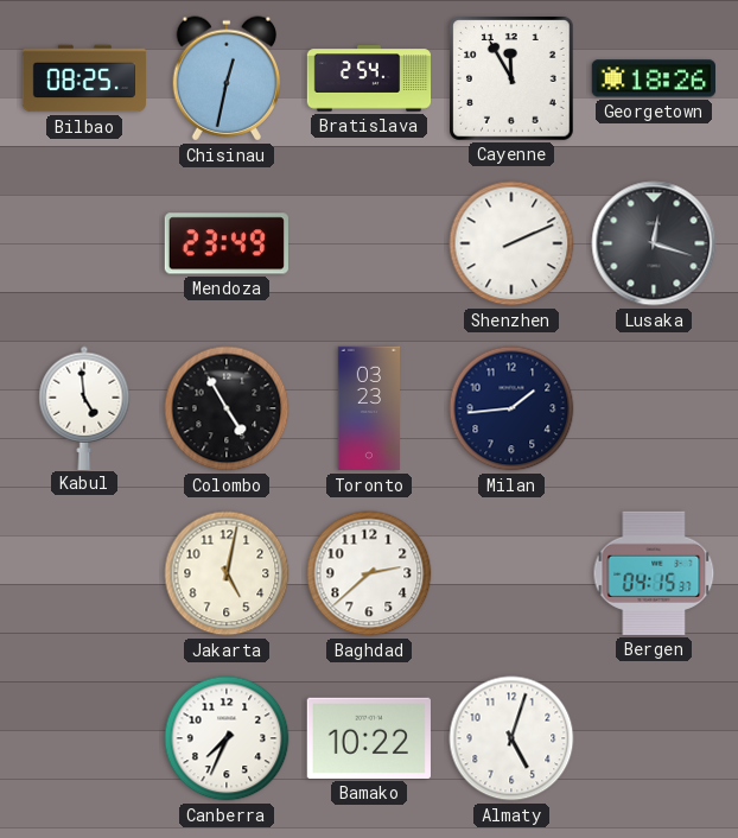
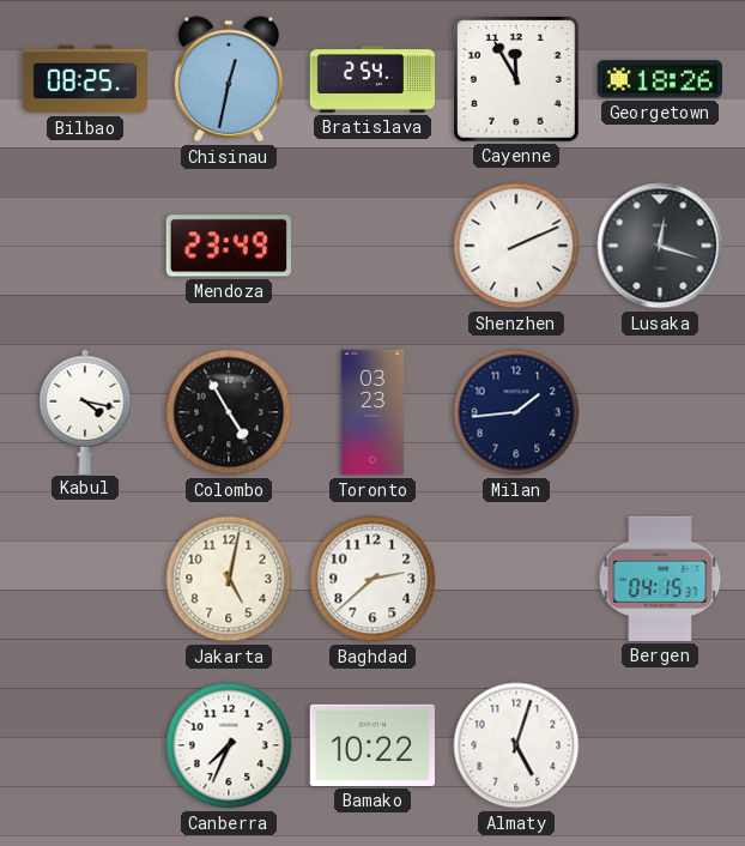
Kabul: 4:59 -> 4:17
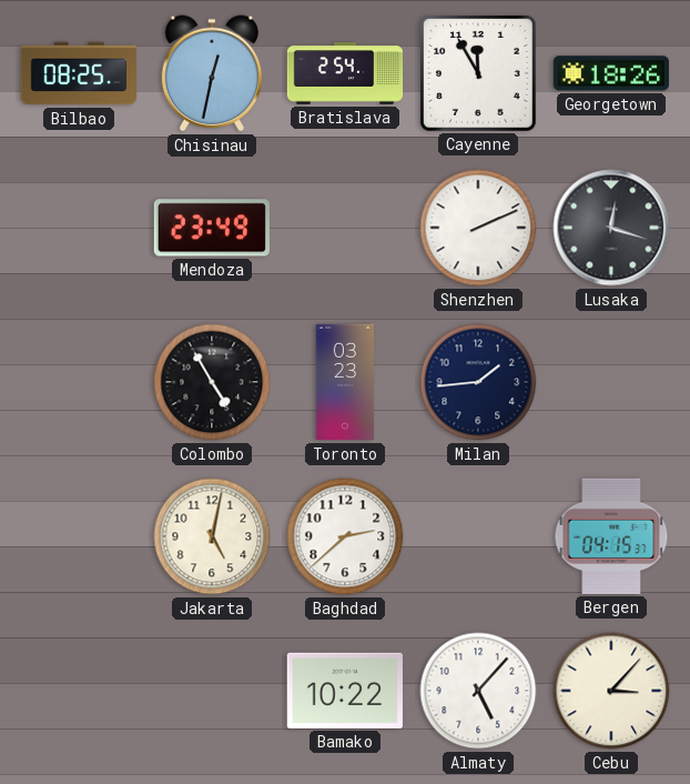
Kabul: 4:17 -> none
Canberra: 7:34 -> none
Almaty: 5:03 -> 5:07
Cebu: none -> 3:07
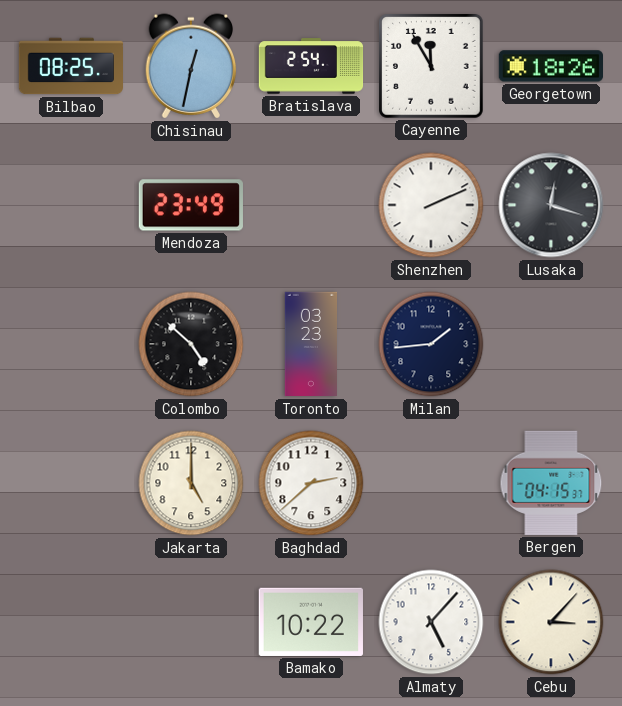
Colombo: 4:55 -> 4:52
Jakarta: 5:02 -> 5:00
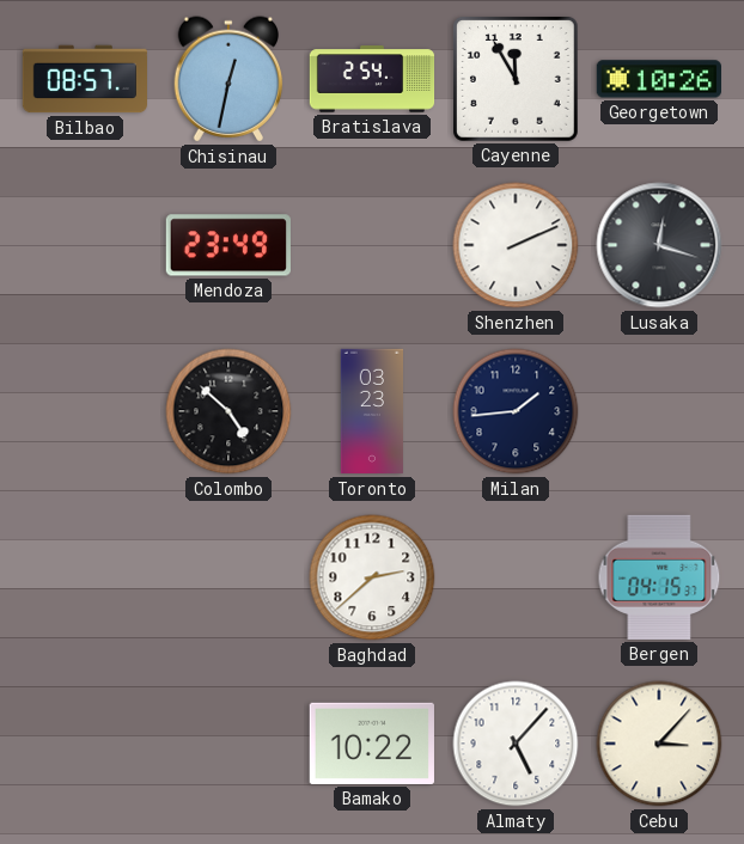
Bilbao: 08:25 -> 08:57
Georgetown: 18:26 -> 10:26
Jakarta: 5:00 -> none
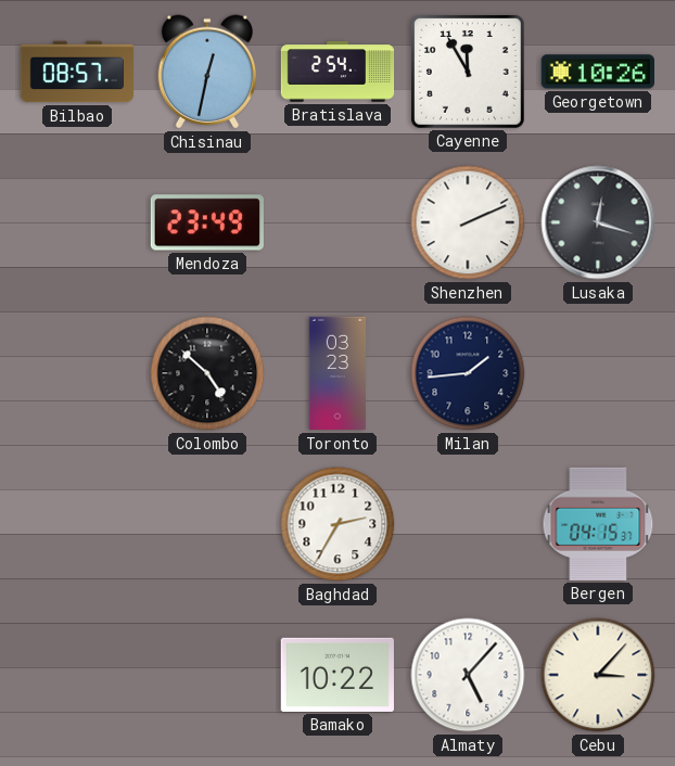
Baghdad: 2:38 -> 2:35
